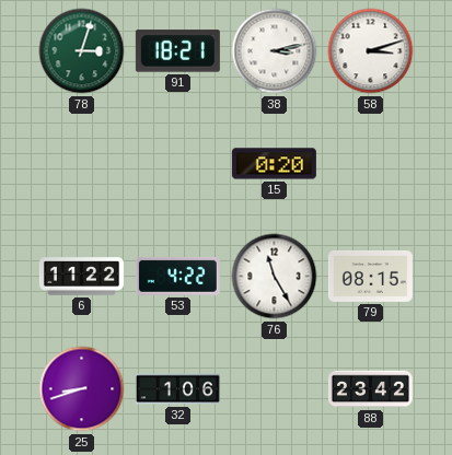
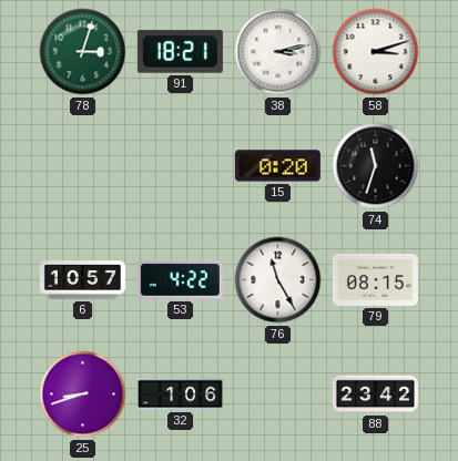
74: none -> 11:33
6: 11:22 -> 10:57
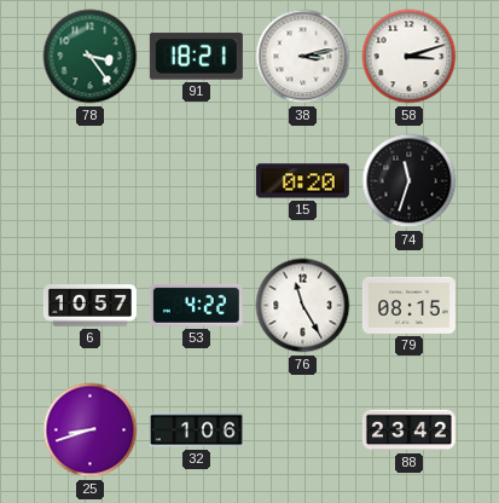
78: 3:03 -> 3:24
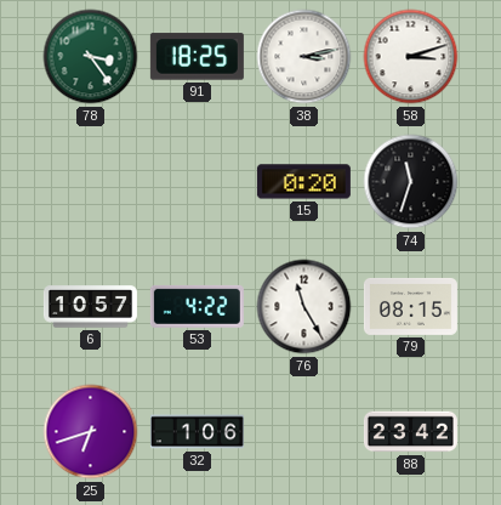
91: 18:21 -> 18:25
25: 8:42 -> 6:42
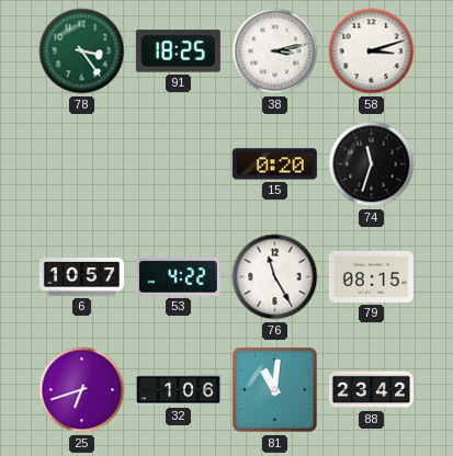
81: none -> 11:01
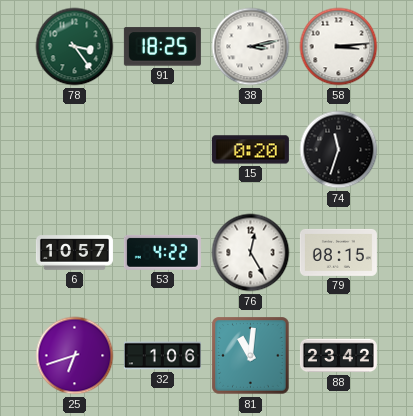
58: 3:12 -> 3:14
76: 11:25 -> 12:25
